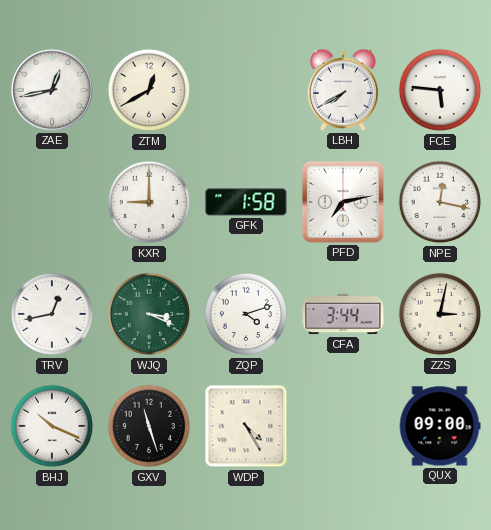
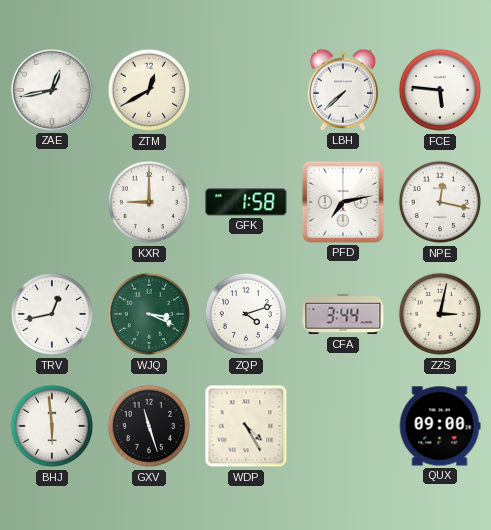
LBH: 7:40 -> 7:38
BHJ: 10:19 -> 5:59
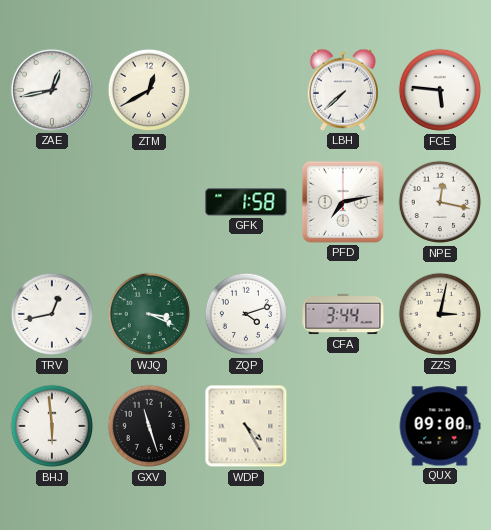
KXR: 9:00 -> none
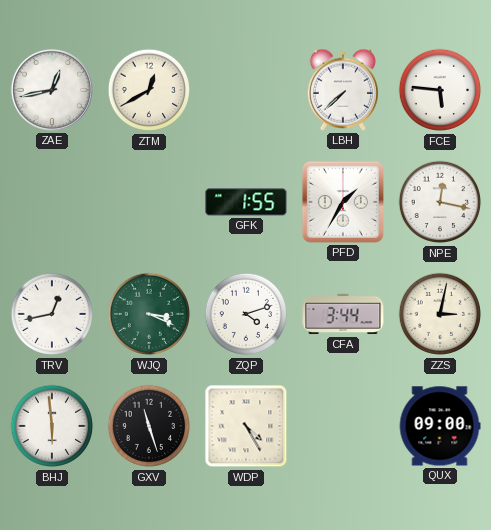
GFK: 1:58 -> 1:55
PFD: 7:13 -> 1:35
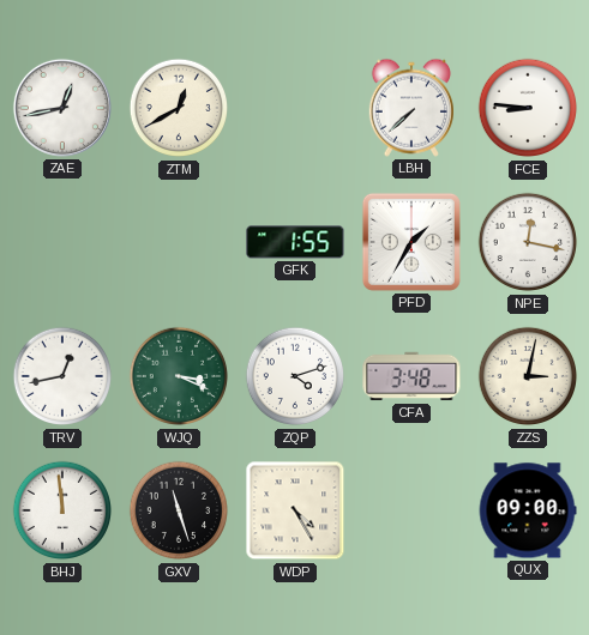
FCE: 5:46 -> 8:46
CFA: 3:44 -> 3:48
BHJ: 5:59 -> 11:59
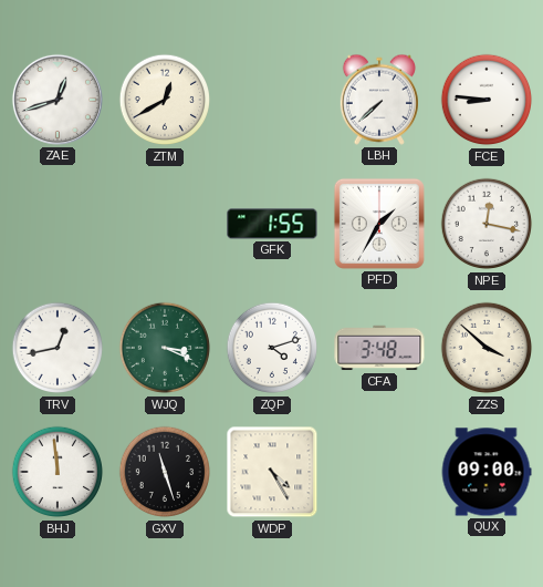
ZAE: 12:43 -> 12:42
ZZS: 3:02 -> 3:52
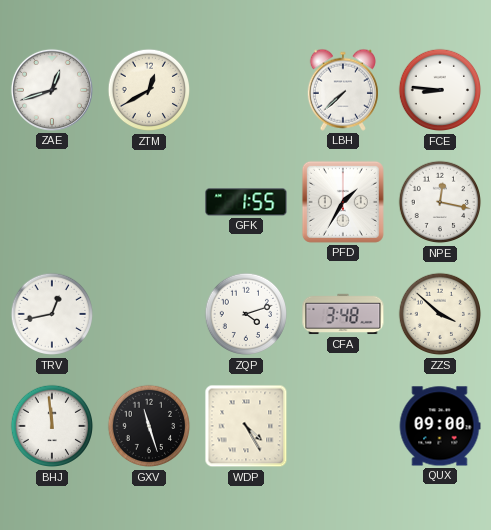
WJQ: 3:19 -> none
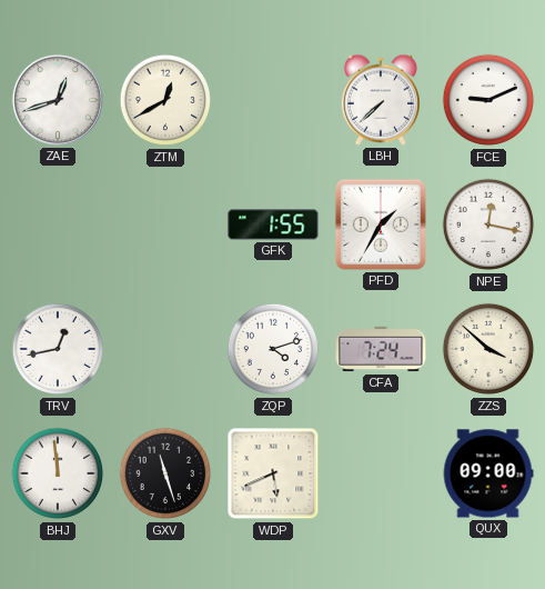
FCE: 8:46 -> 9:11
CFA: 3:48 -> 7:24
WDP: 4:25 -> 5:41
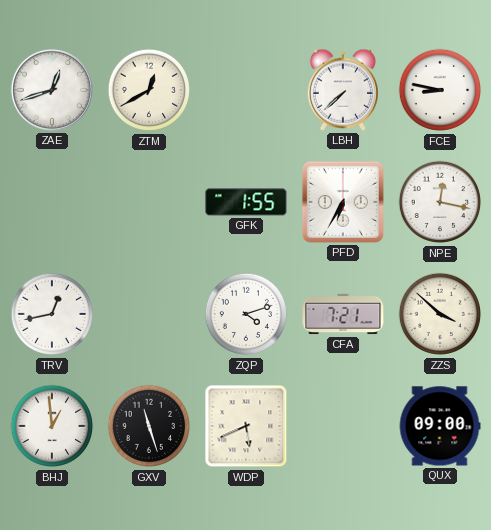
FCE: 9:11 -> 8:47
PFD: 1:35 -> 6:35
CFA: 7:24 -> 7:21
BHJ: 11:59 -> 12:59
